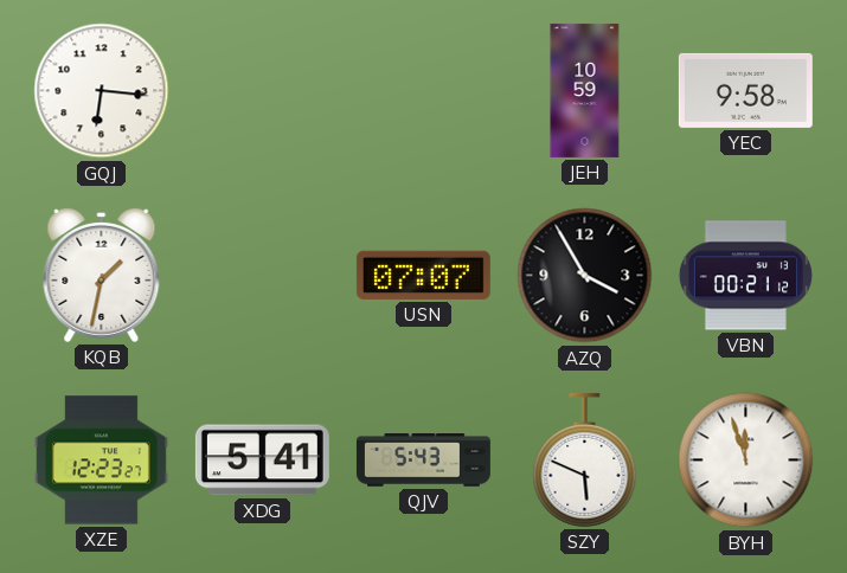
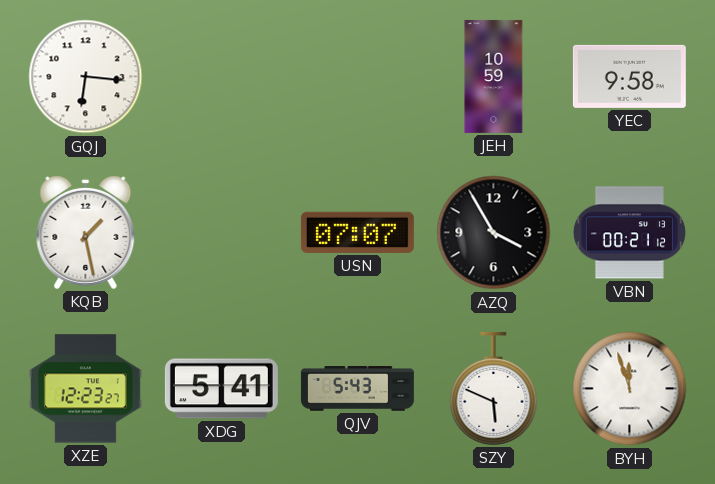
KQB: 1:32 -> 1:28
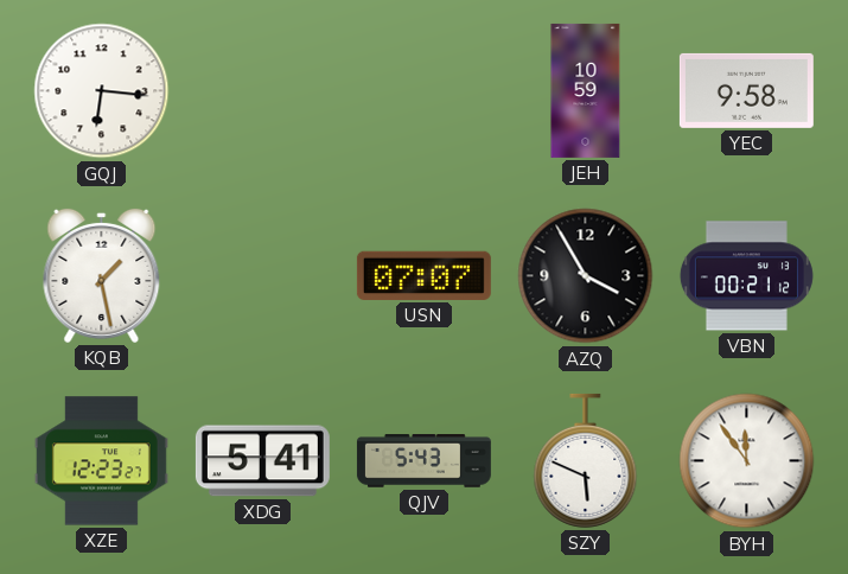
BYH: 11:57 -> 11:54
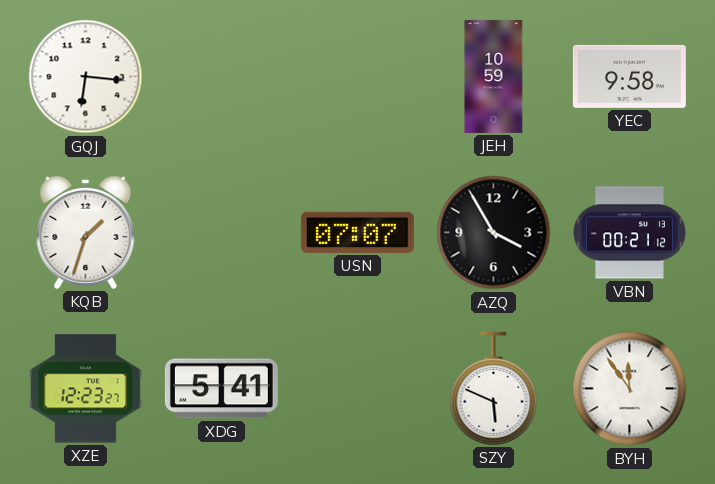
KQB: 1:28 -> 1:33
QJV: 5:43 -> none
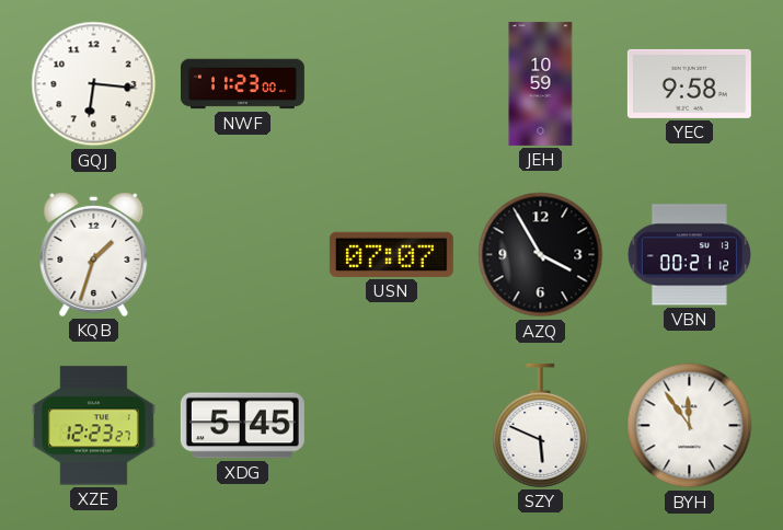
NWF: none -> 11:23
XDG: 5:41 -> 5:45
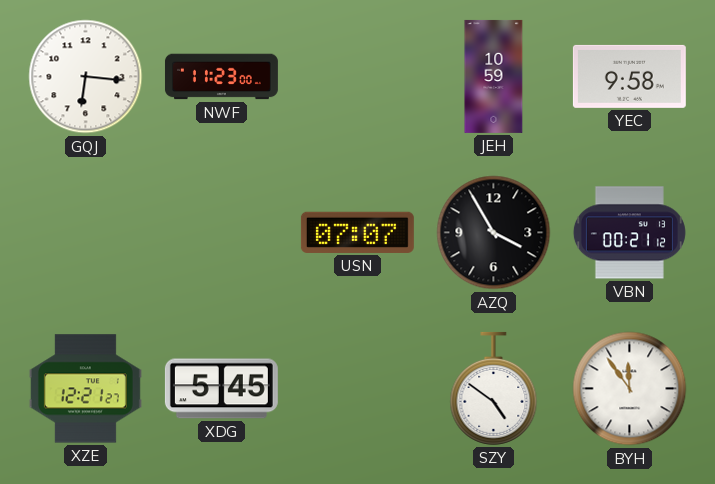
KQB: 1:33 -> none
XZE: 12:23 -> 12:21
SZY: 5:49 -> 4:51
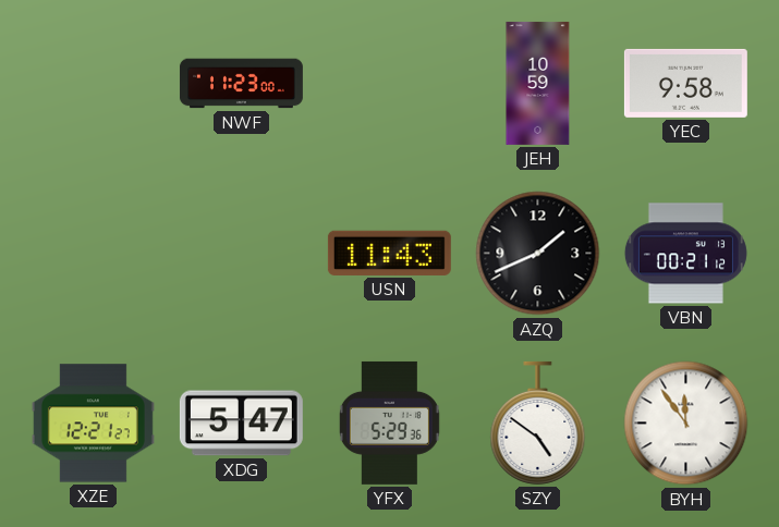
GQJ: 6:16 -> none
USN: 07:07 -> 11:43
AZQ: 3:55 -> 1:41
XDG: 5:45 -> 5:47
YFX: none -> 5:29
